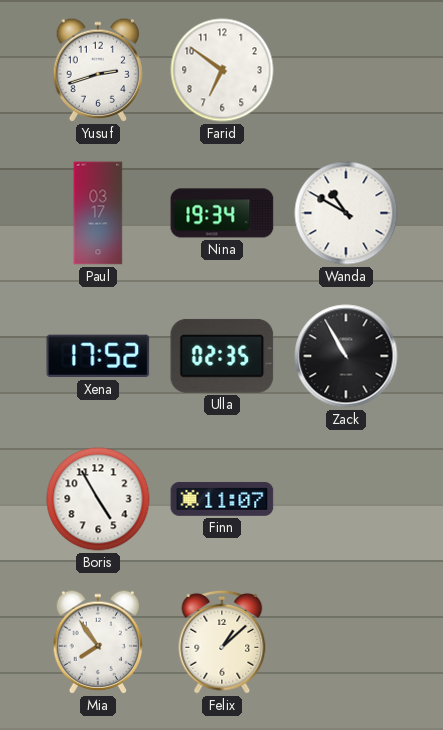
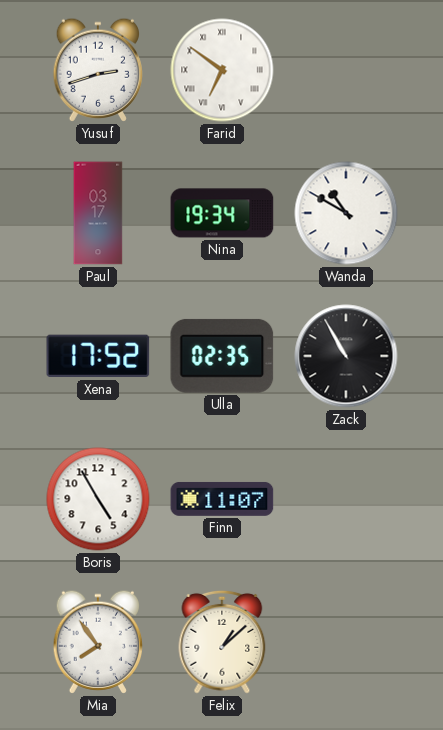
Farid numerals: Arabic -> Roman
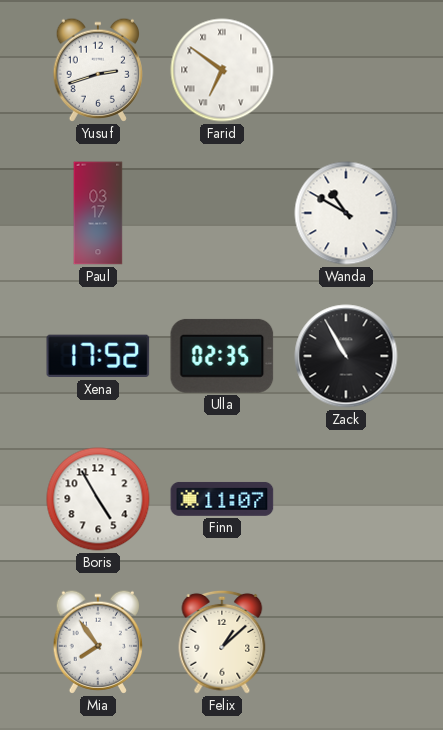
Nina: 19:34 -> none
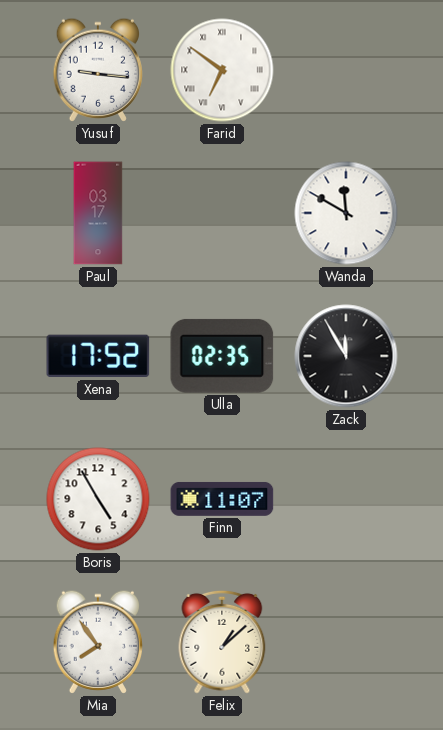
Yusuf: 2:42 -> 9:16
Wanda: 10:50 -> 11:50
Zack: 10:55 -> 11:55
